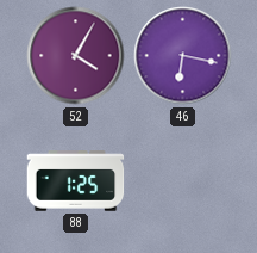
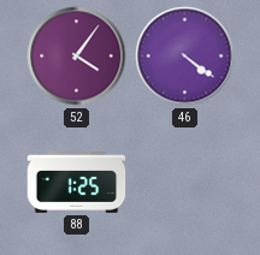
52: 4:05 -> 4:06
46: 6:17 -> 4:21
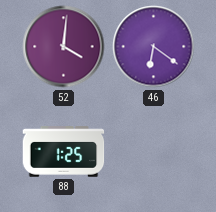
52: 4:06 -> 4:01
46: 4:21 -> 6:21
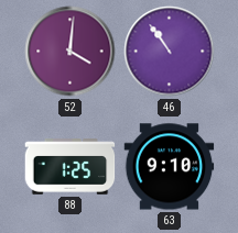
46: 6:21 -> 10:54
63: none -> 9:10
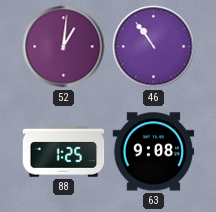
52: 4:01 -> 1:01
63: 9:10 -> 9:08
